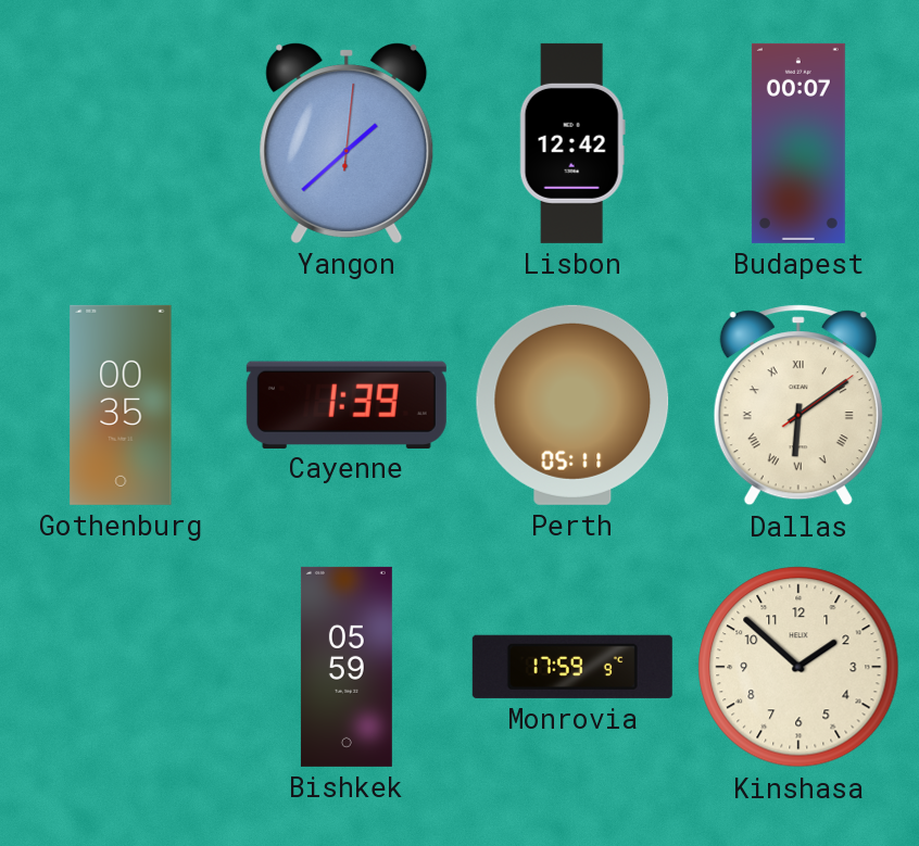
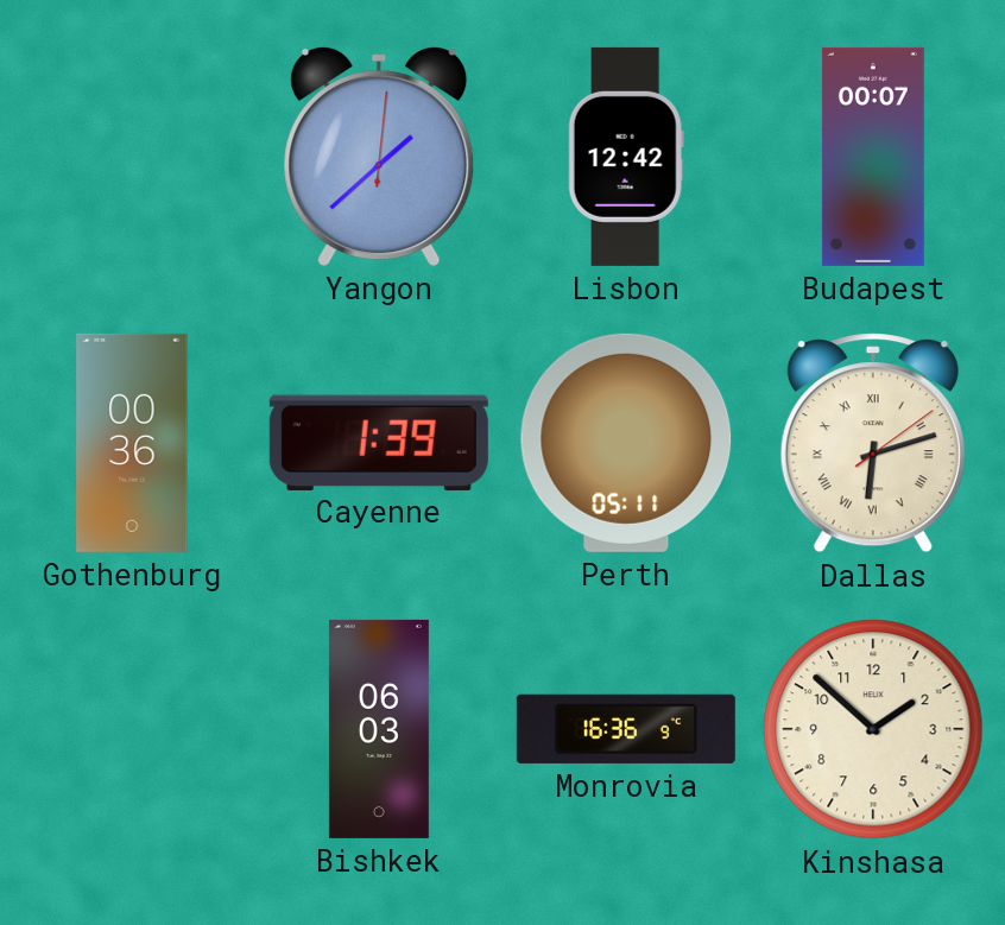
Gothenburg: 00:35 -> 00:36
Dallas: 6:09 -> 6:12
Bishkek: 05:59 -> 06:03
Monrovia: 17:59 -> 16:36
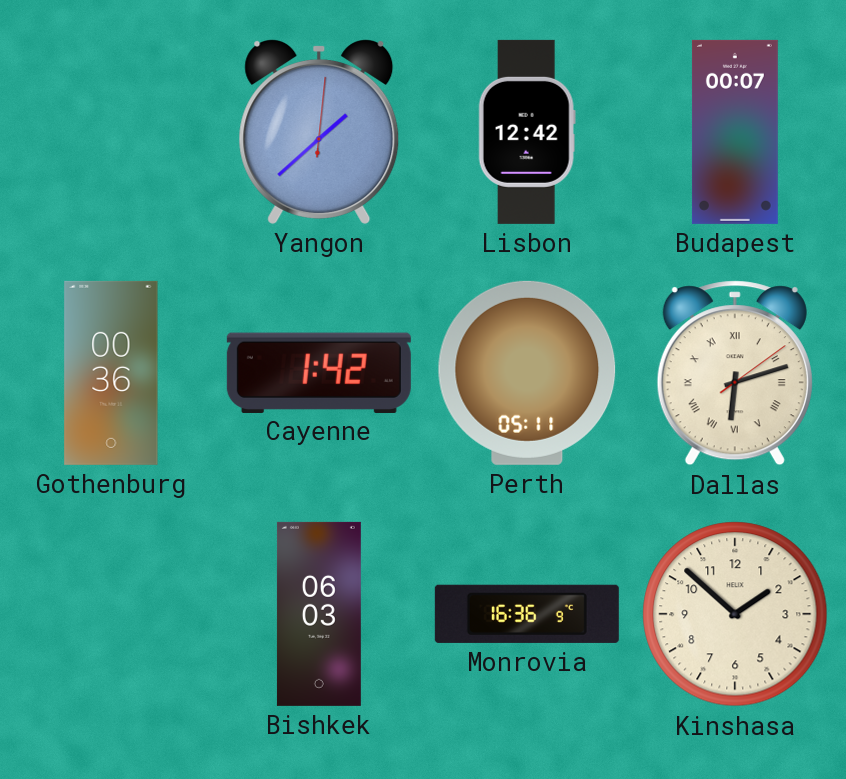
Cayenne: 1:39 -> 1:42
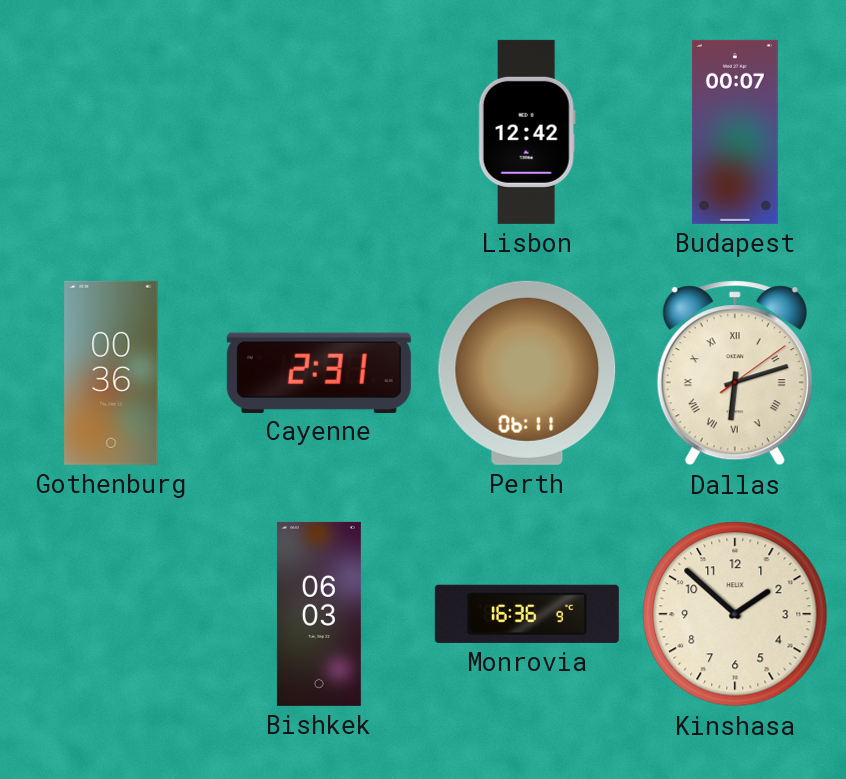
Yangon: 1:38 -> none
Cayenne: 1:42 -> 2:31
Perth: 05:11 -> 06:11
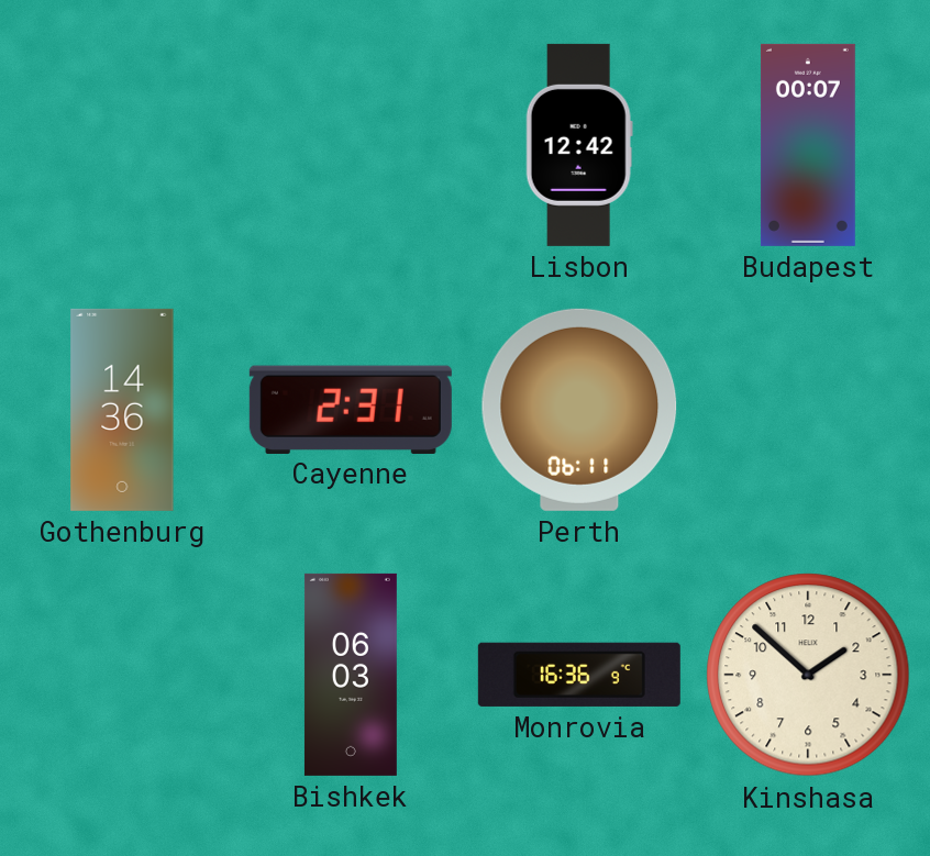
Gothenburg: 00:36 -> 14:36
Dallas: 6:12 -> none
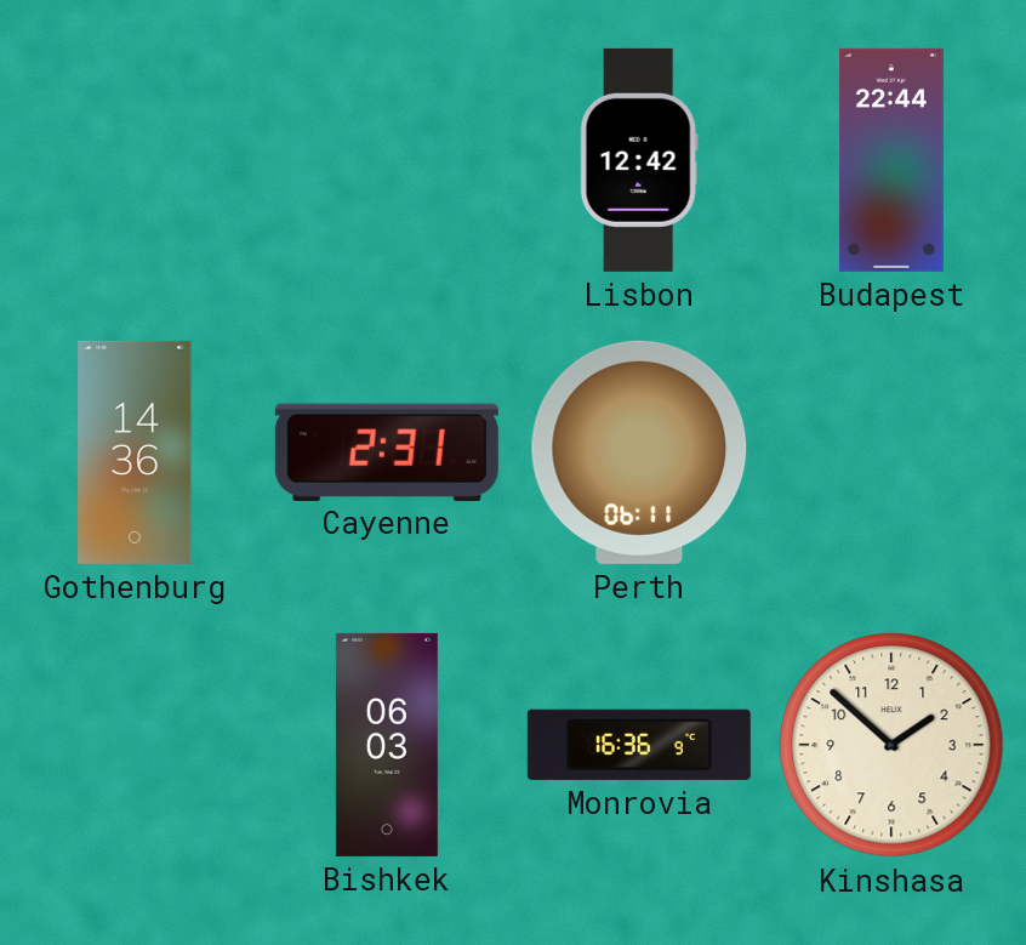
Budapest: 00:07 -> 22:44
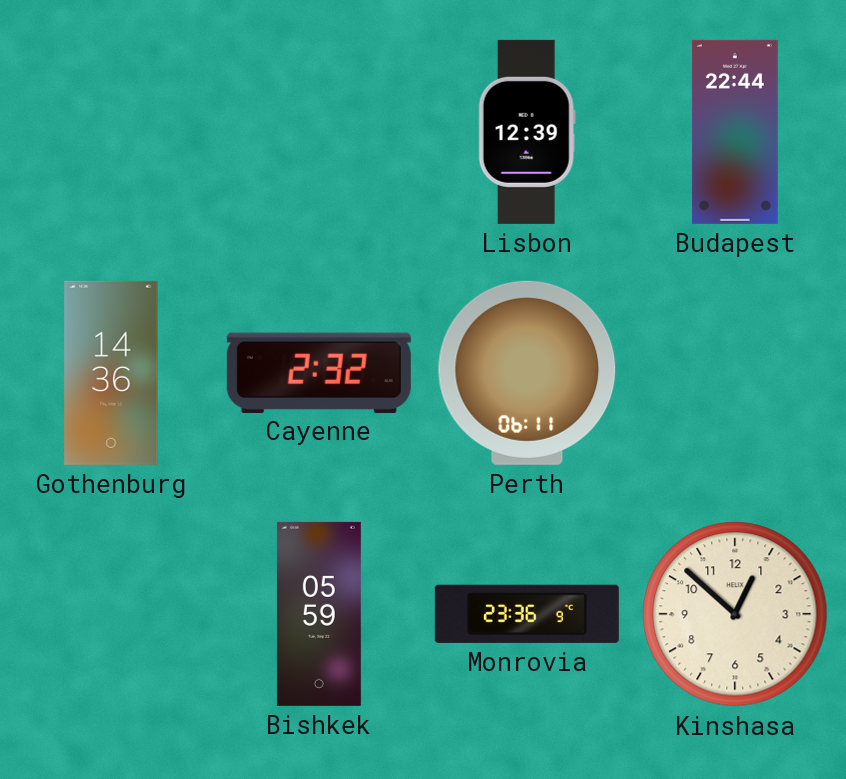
Lisbon: 12:42 -> 12:39
Cayenne: 2:31 -> 2:32
Bishkek: 06:03 -> 05:59
Monrovia: 16:36 -> 23:36
Kinshasa: 1:52 -> 12:52
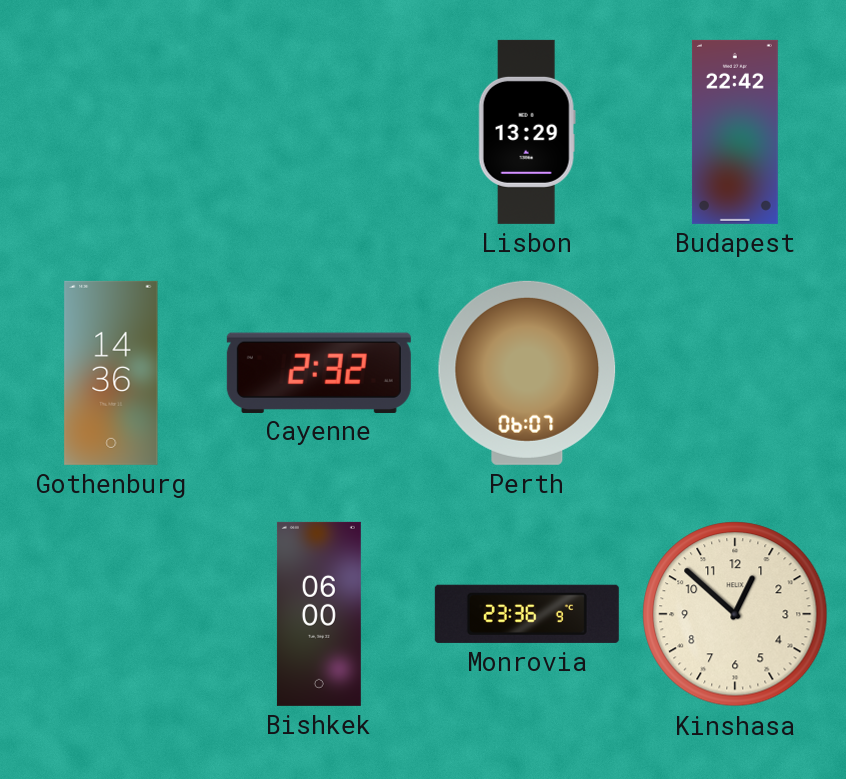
Lisbon: 12:39 -> 13:29
Budapest: 22:44 -> 22:42
Perth: 06:11 -> 06:07
Bishkek: 05:59 -> 06:00
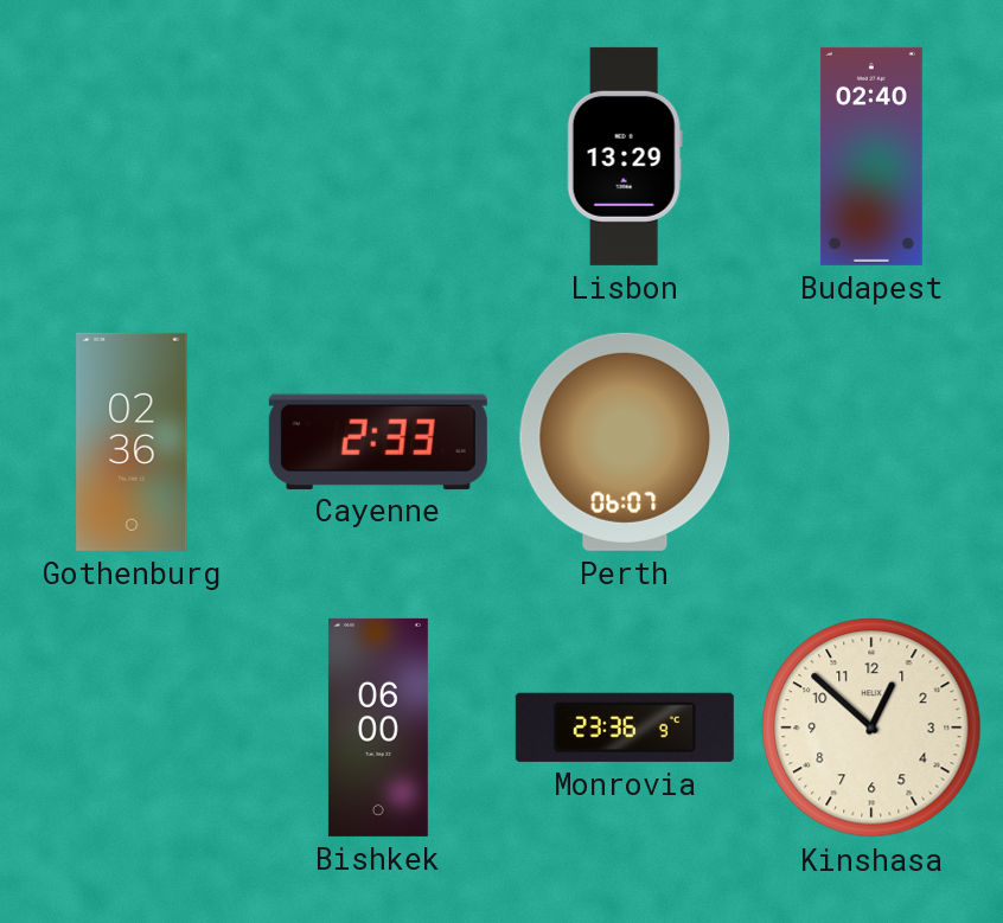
Budapest: 22:42 -> 02:40
Gothenburg: 14:36 -> 02:36
Cayenne: 2:32 -> 2:33
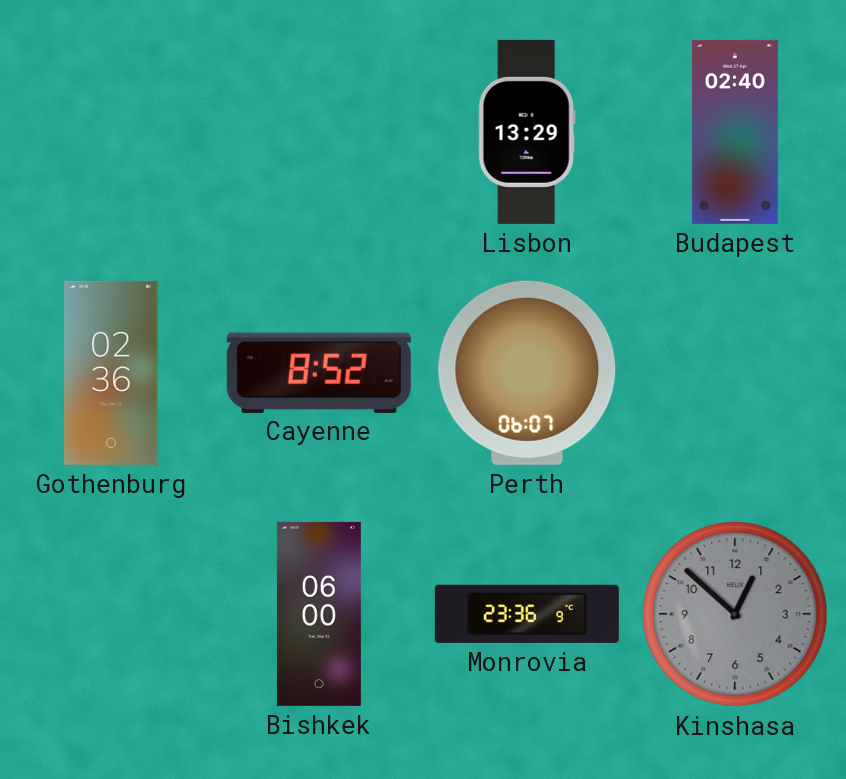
Cayenne: 2:33 -> 8:52
Kinshasa dial: cream -> grey
